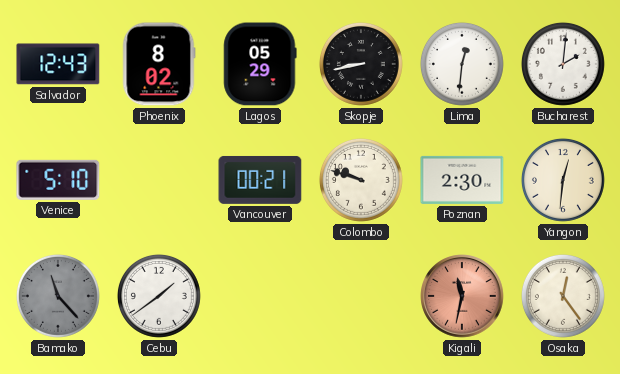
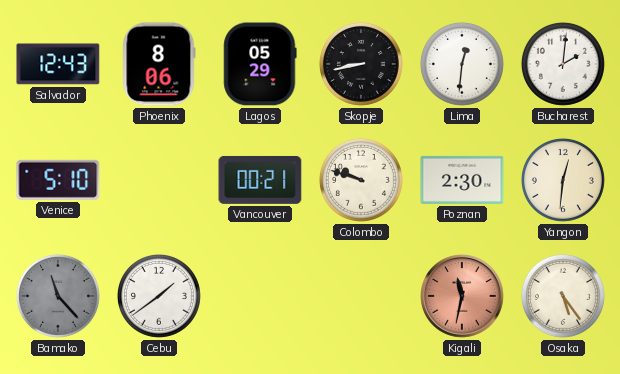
Phoenix: 8:02 -> 8:06
Osaka: 12:24 -> 5:24
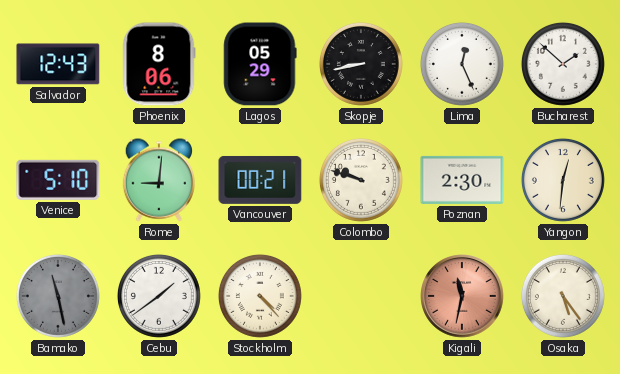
Lima: 12:31 -> 12:26
Bucharest: 2:01 -> 1:52
Rome: none -> 9:01
Bamako: 11:23 -> 11:28
Stockholm: none -> 4:23
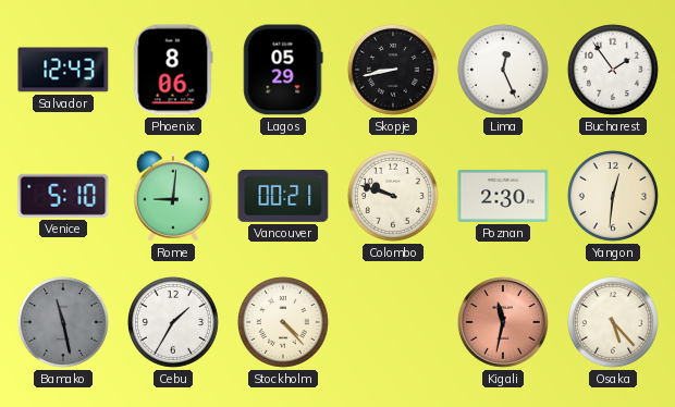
Bucharest: 1:52 -> 1:54
Cebu: 1:39 -> 1:35
Osaka: 5:24 -> 5:23
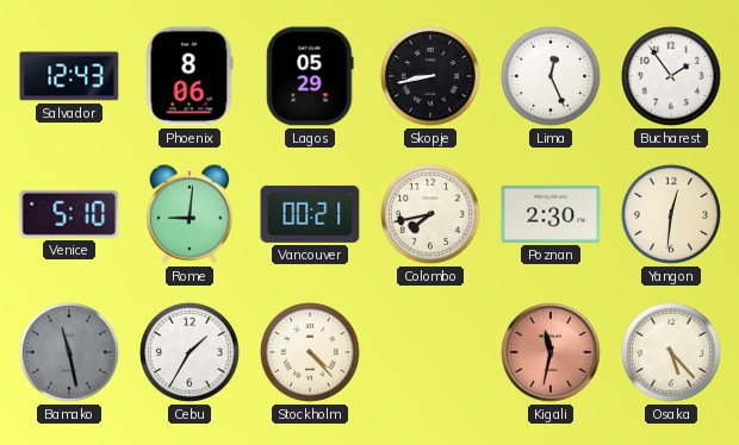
Colombo: 9:48 -> 7:43
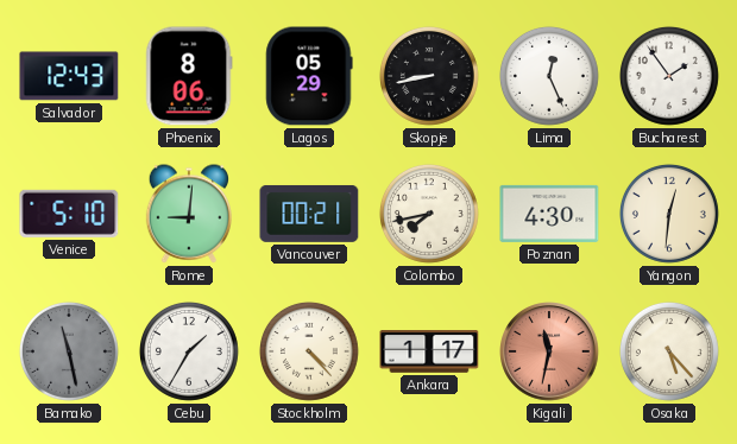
Poznan: 2:30 -> 4:30
Ankara: none -> 1:17
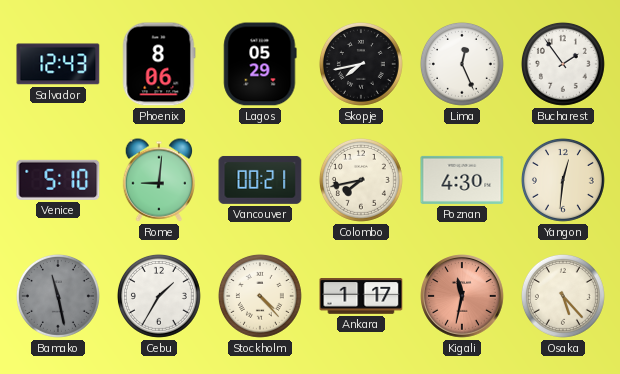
Skopje: 8:43 -> 7:43
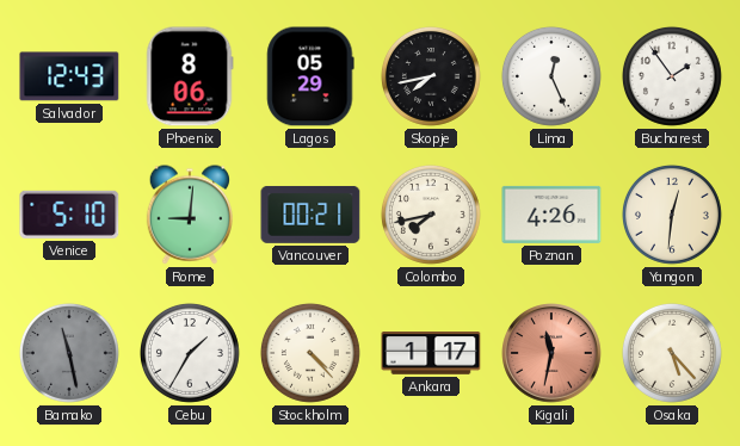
Poznan: 4:30 -> 4:26
